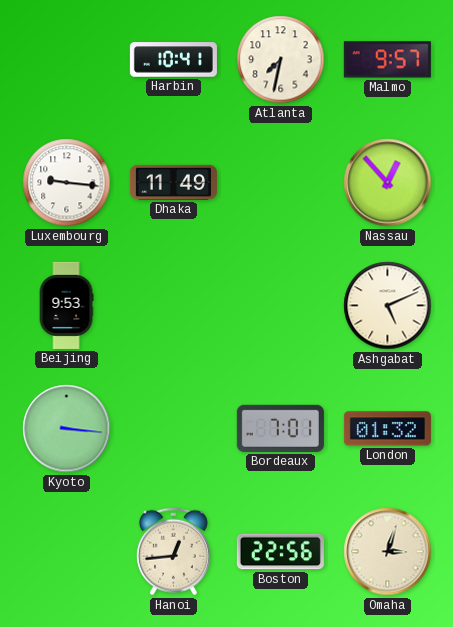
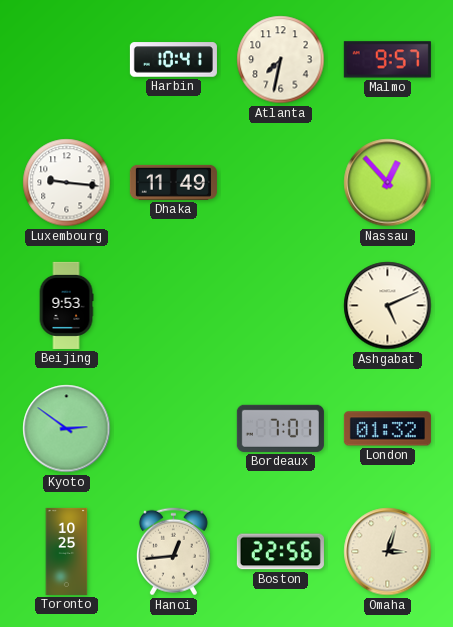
Kyoto: 3:16 -> 2:51
Toronto: none -> 10:25
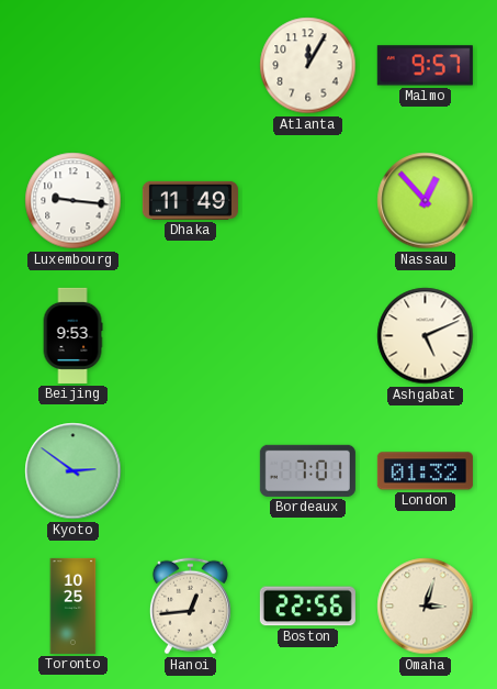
Harbin: 10:41 -> none
Atlanta: 7:32 -> 12:05
